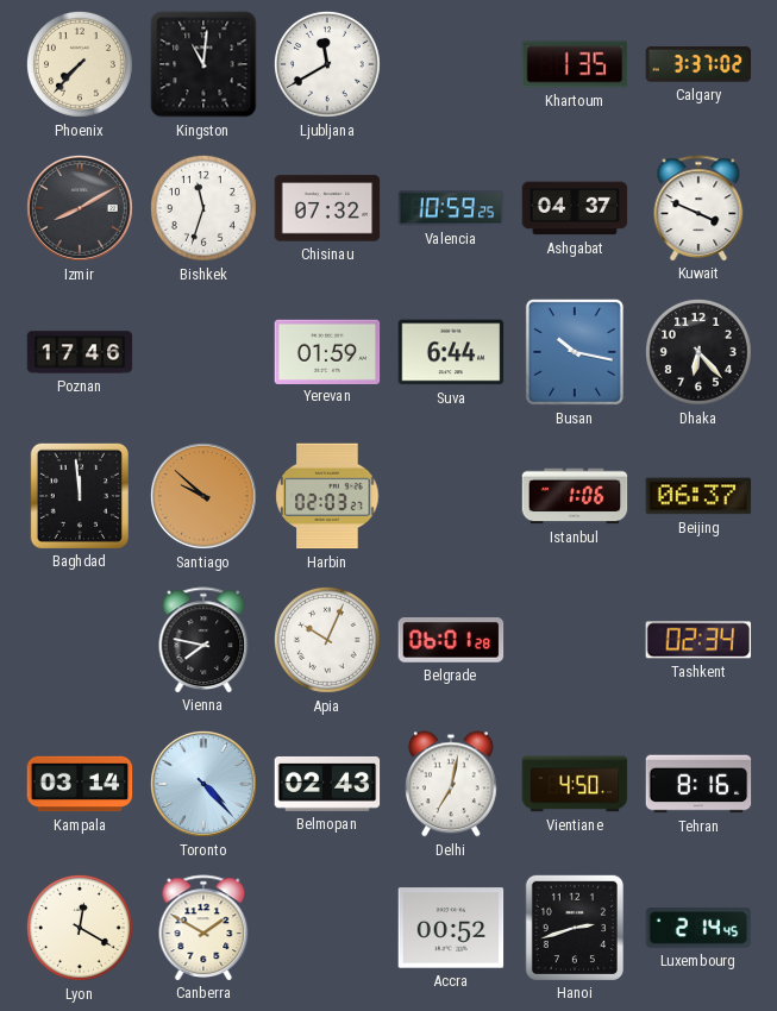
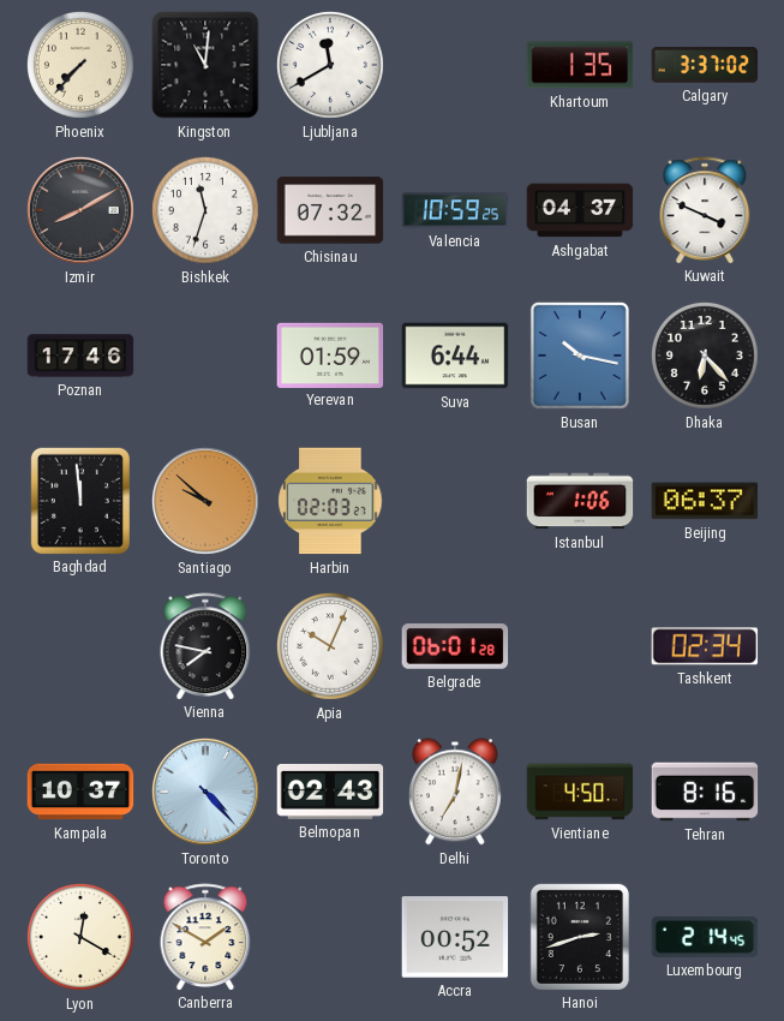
Kampala: 03:14 -> 10:37
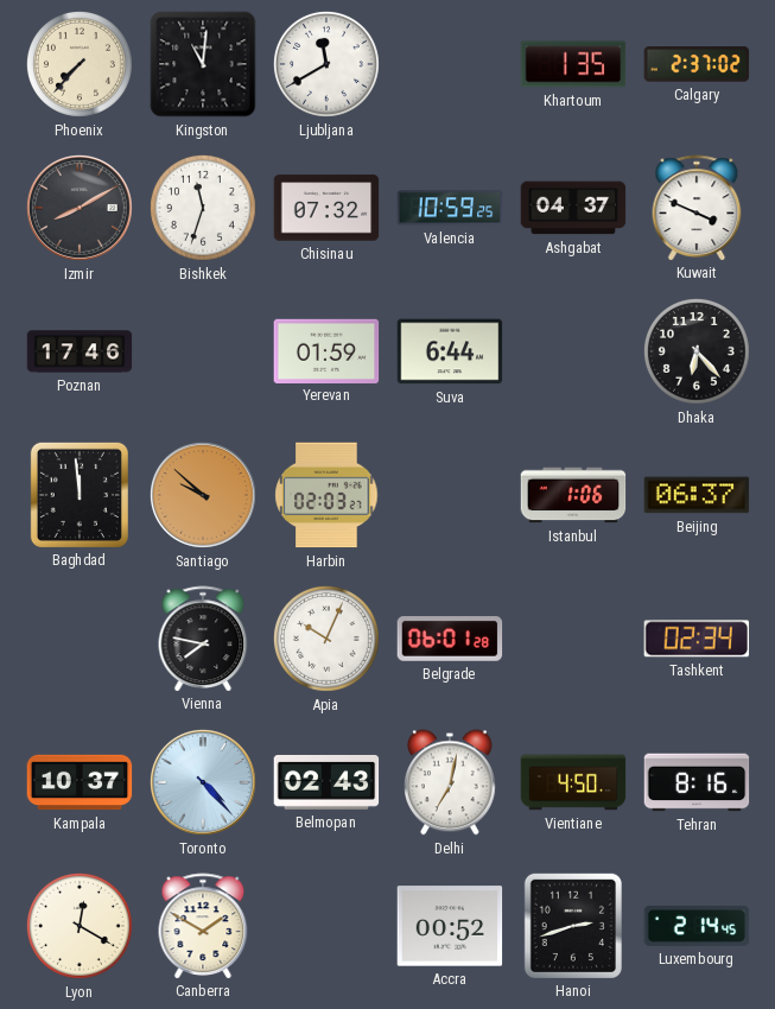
Calgary: 3:37 -> 2:37
Busan: 10:17 -> none
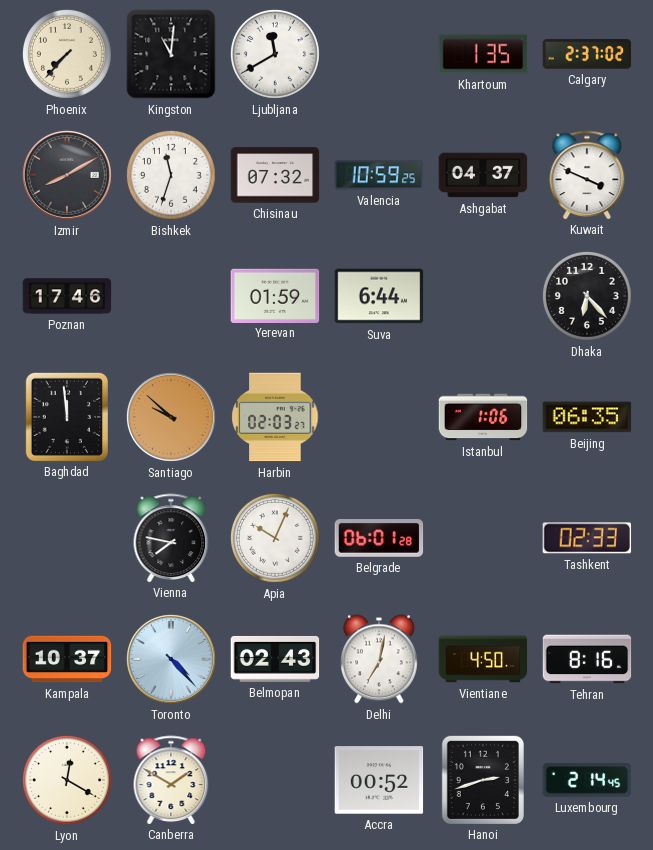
Beijing: 06:37 -> 06:35
Tashkent: 02:34 -> 02:33
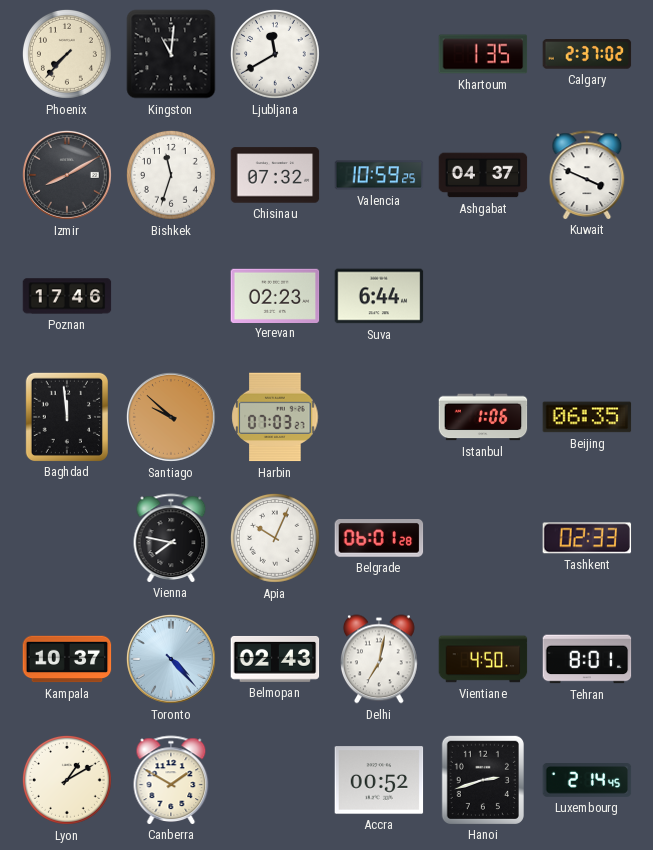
Yerevan: 01:59 -> 02:23
Dhaka: 6:23 -> none
Harbin: 02:03 -> 07:03
Tehran: 8:16 -> 8:01
Lyon: 12:20 -> 1:10
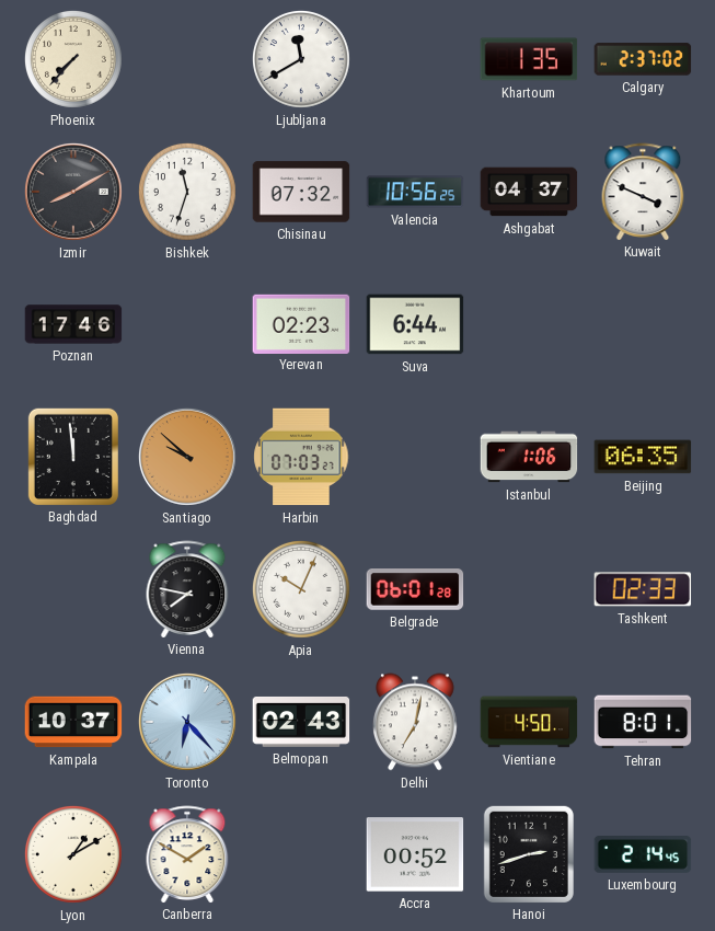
Kingston: 11:01 -> none
Valencia: 10:59 -> 10:56
Toronto: 4:23 -> 6:23
